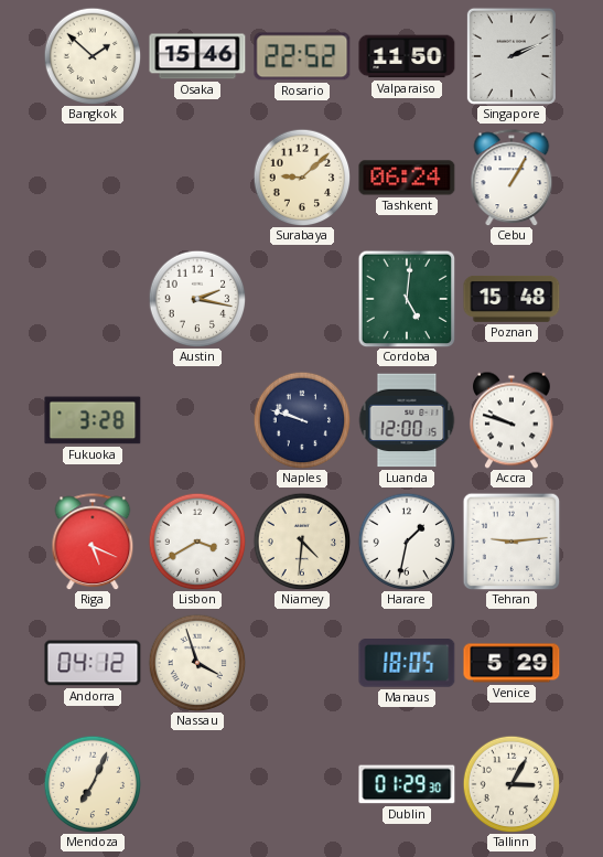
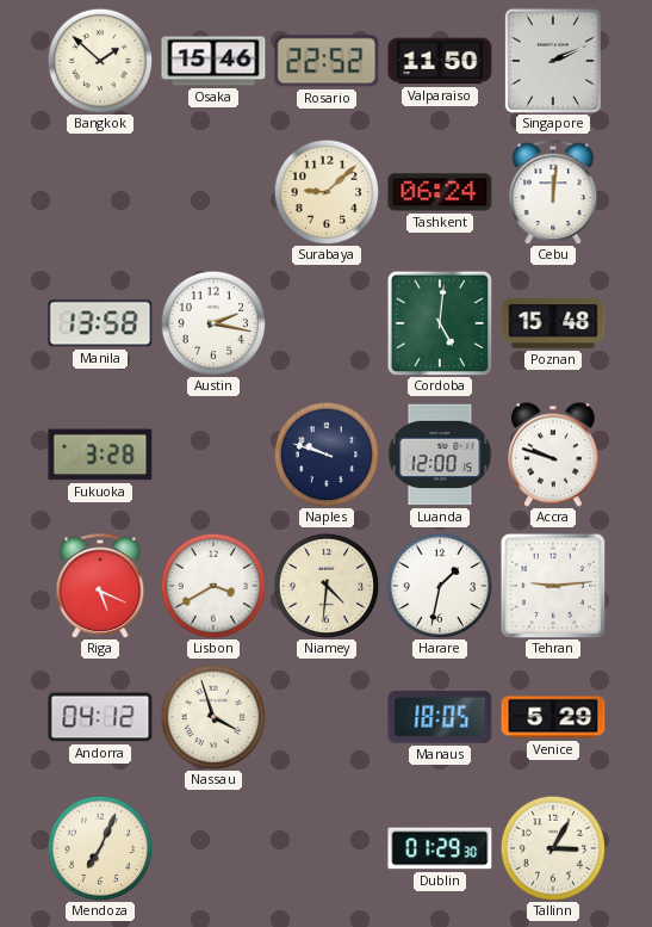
Cebu: 1:05 -> 12:01
Manila: none -> 13:58
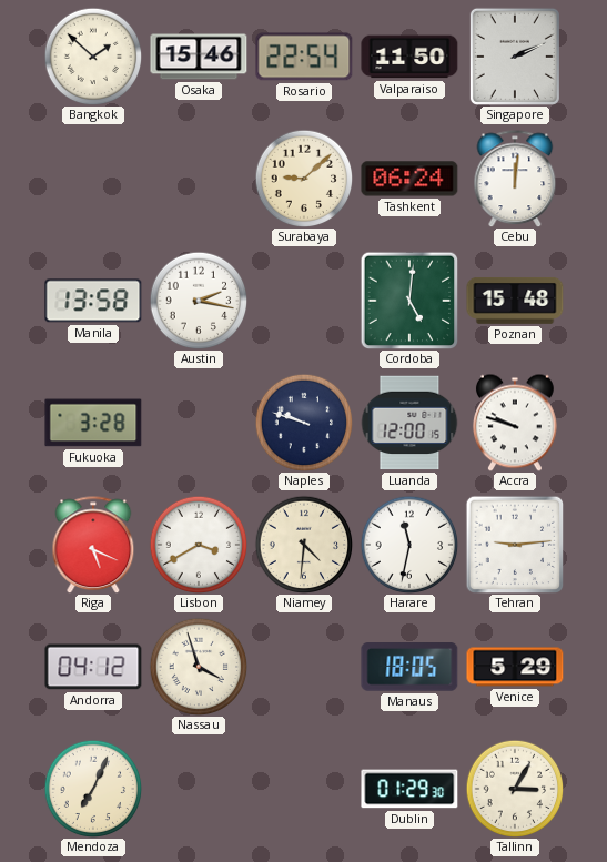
Rosario: 22:52 -> 22:54
Harare: 1:32 -> 11:32
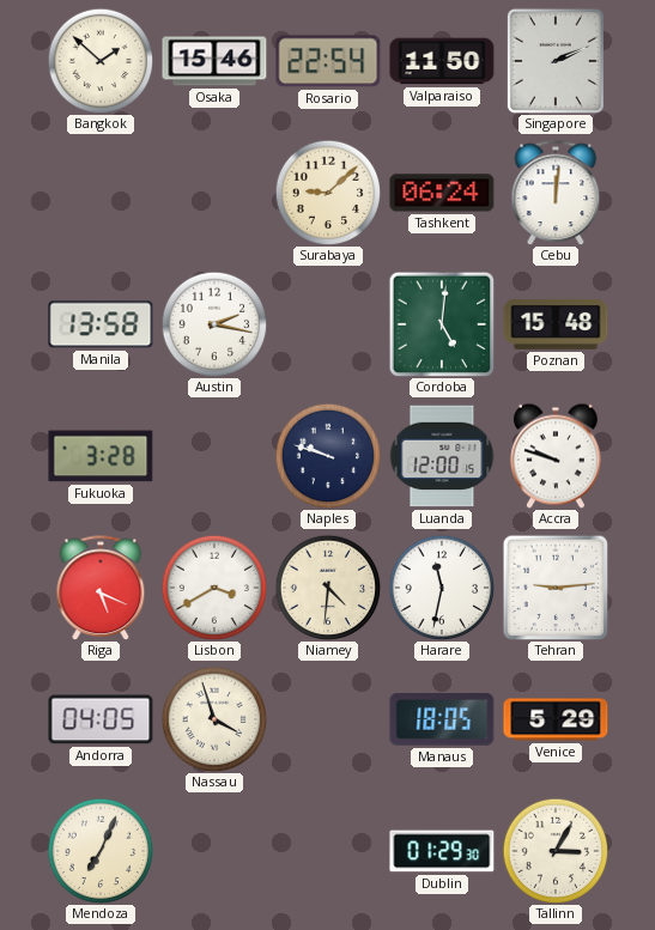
Andorra: 04:12 -> 04:05
